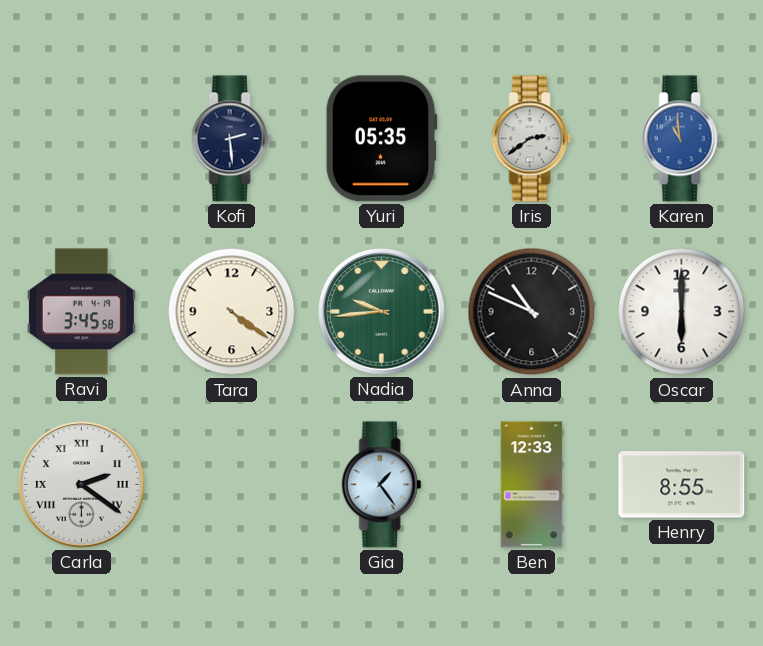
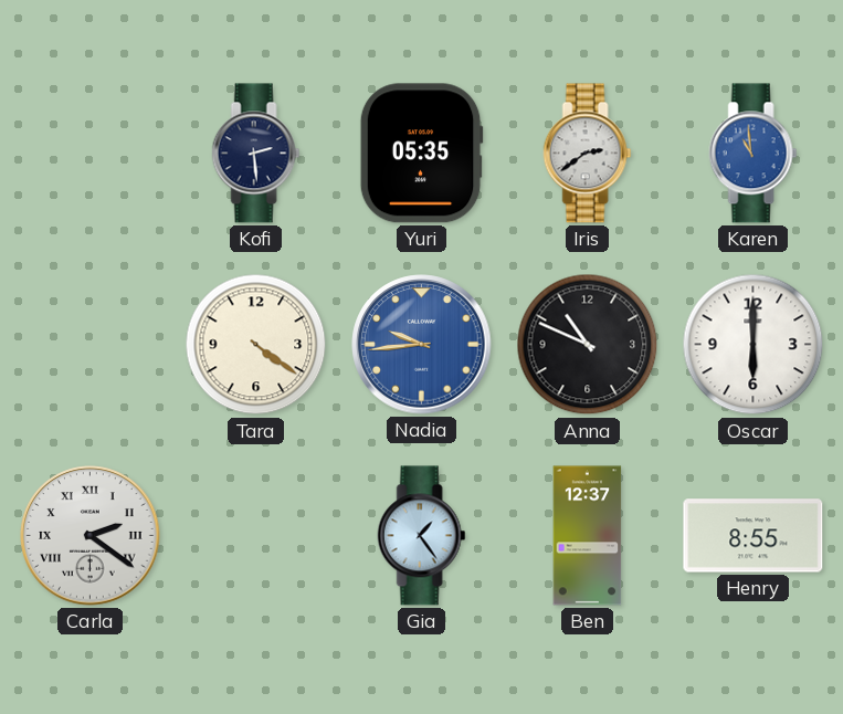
Ravi: 3:45 -> none
Nadia dial: green -> blue
Ben: 12:33 -> 12:37
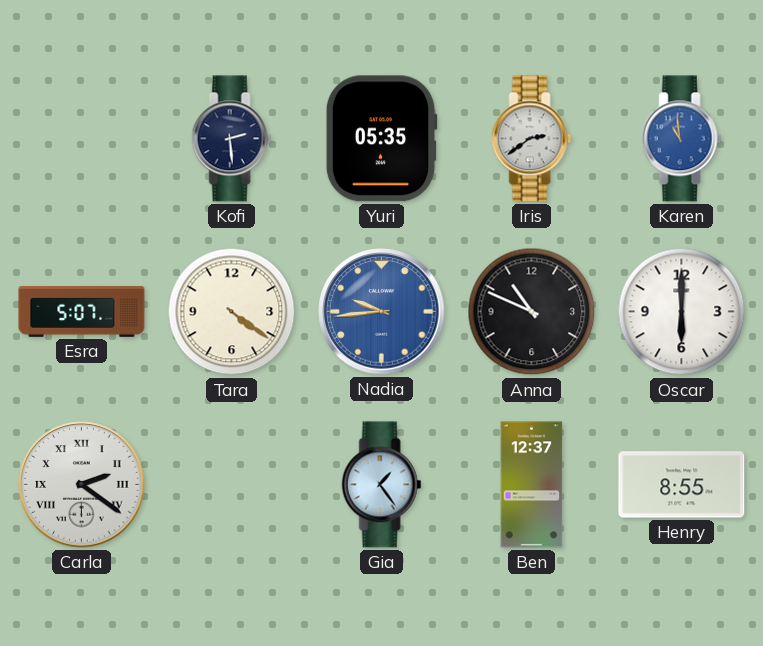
Esra: none -> 5:07
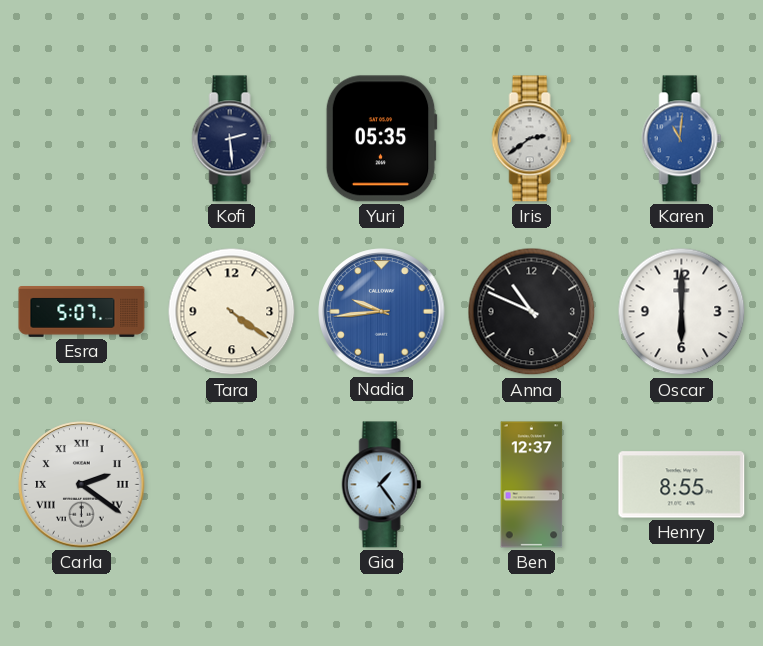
Karen: 10:59 -> 11:01
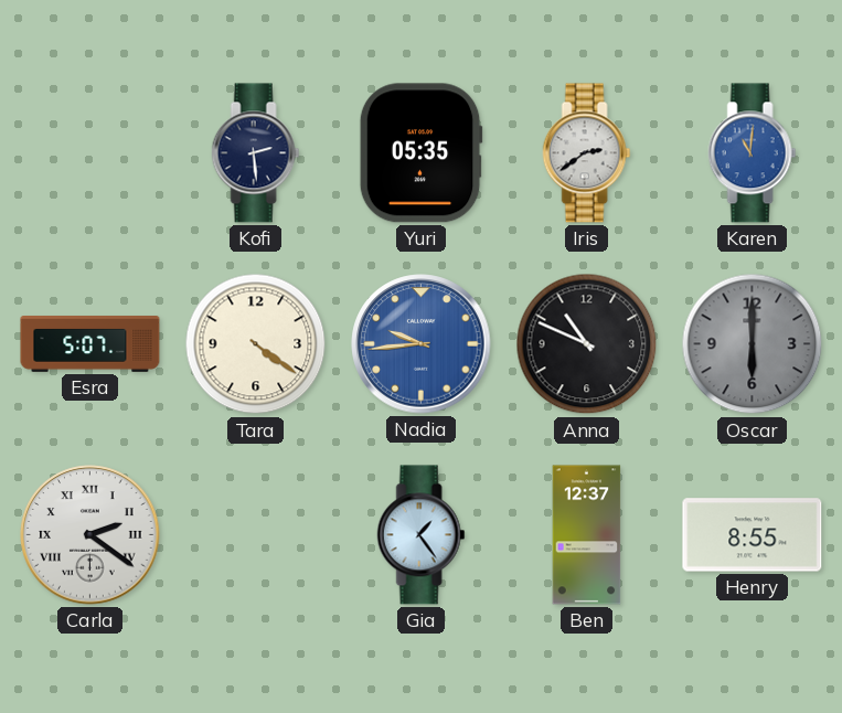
Oscar dial: white -> grey
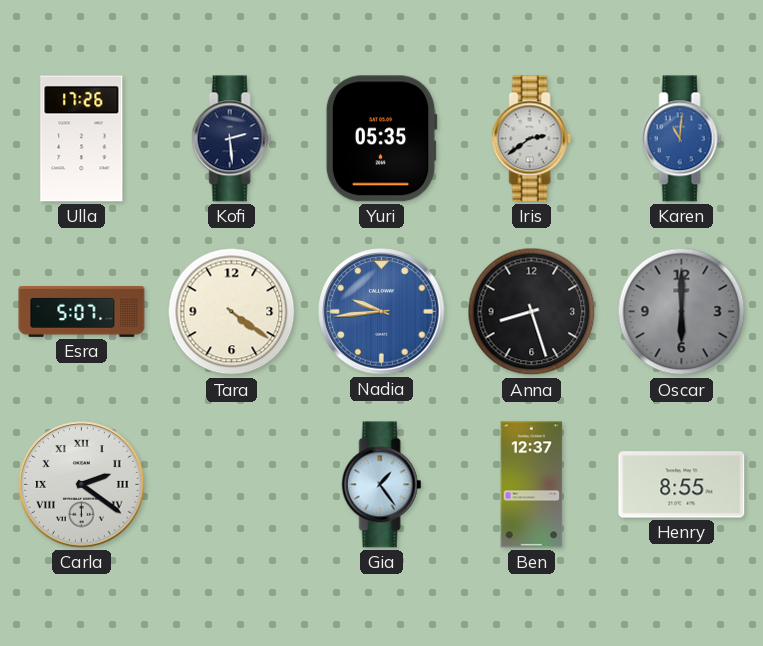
Ulla: none -> 17:26
Anna: 10:49 -> 8:27
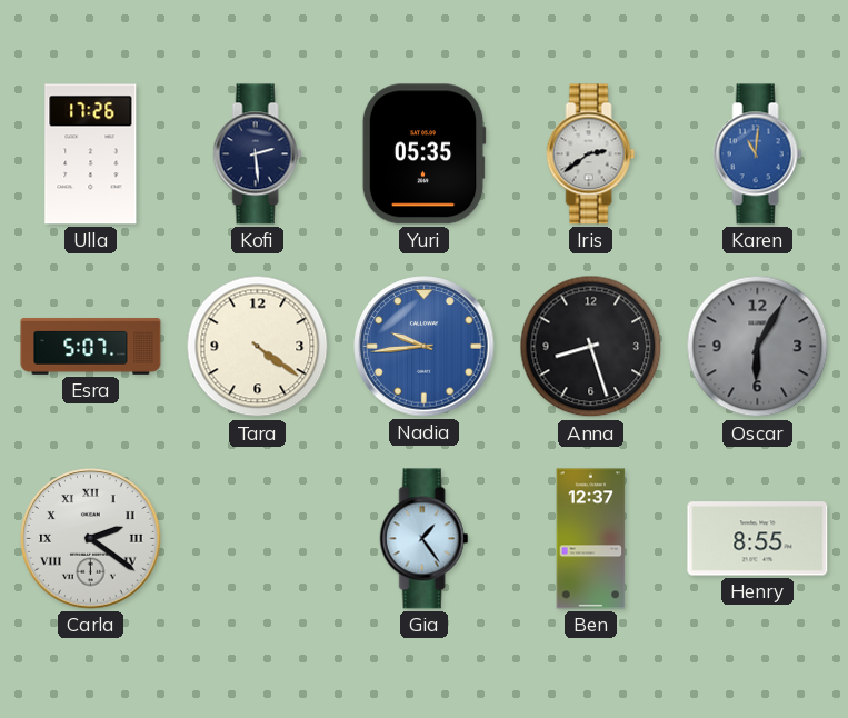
Oscar: 6:00 -> 6:05
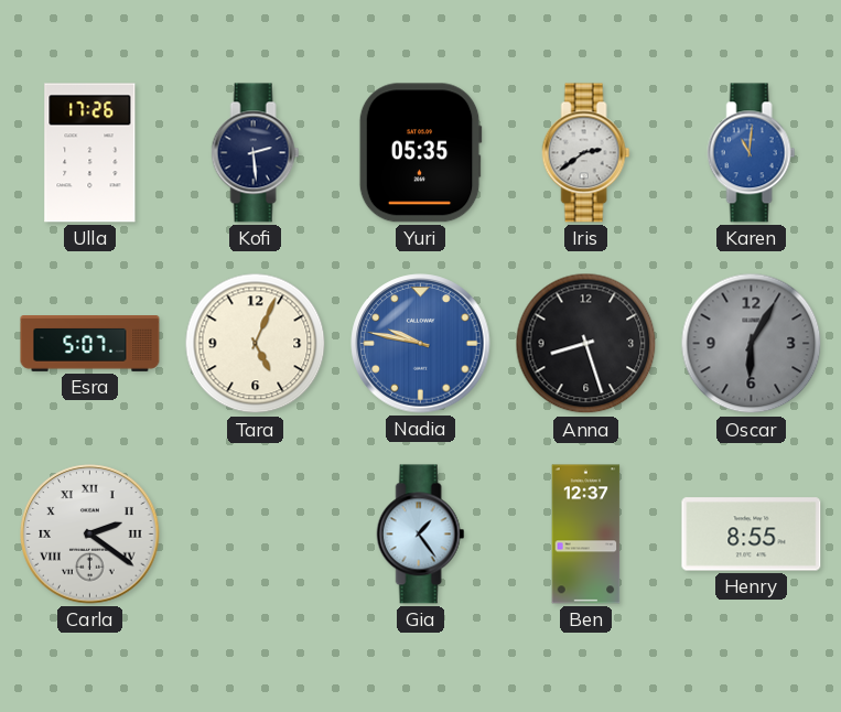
Tara: 4:21 -> 5:04
Nadia: 9:44 -> 9:47
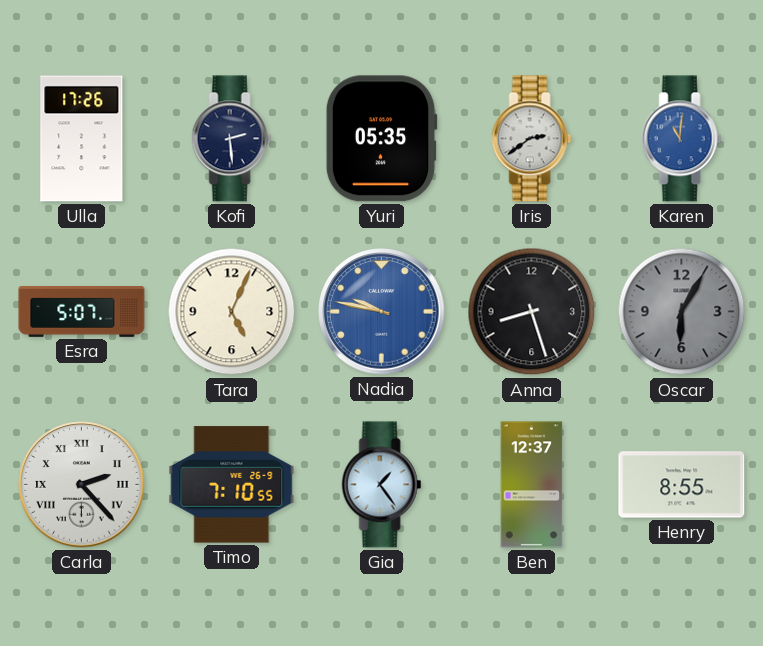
Carla: 2:21 -> 2:23
Timo: none -> 7:10
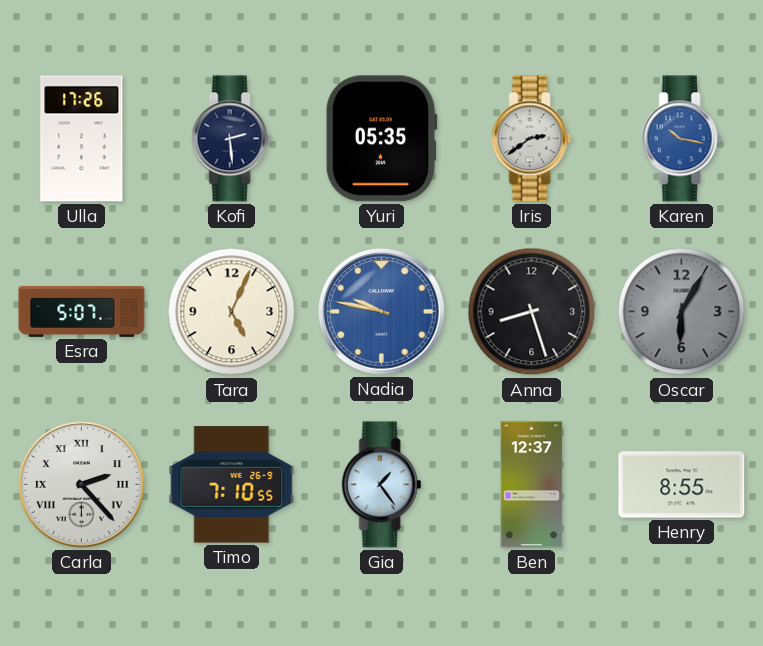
Karen: 11:01 -> 10:17
